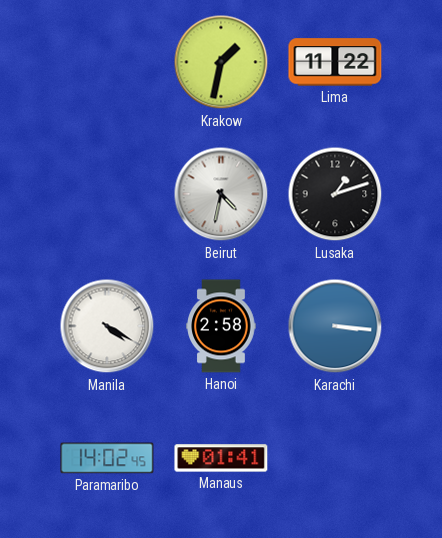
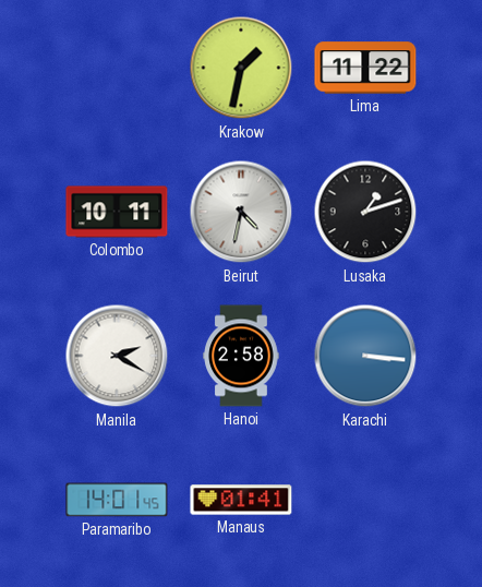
Colombo: none -> 10:11
Manila: 4:20 -> 2:20
Paramaribo: 14:02 -> 14:01
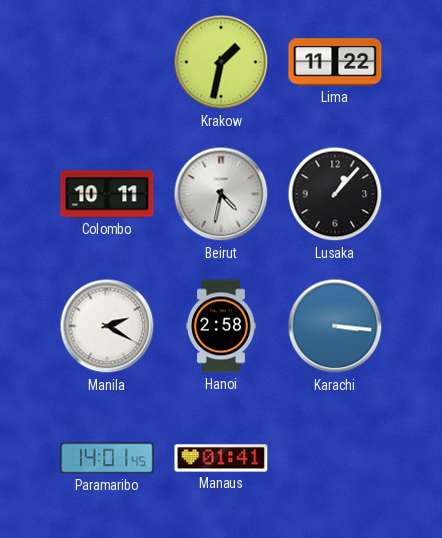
Lusaka: 1:12 -> 1:07
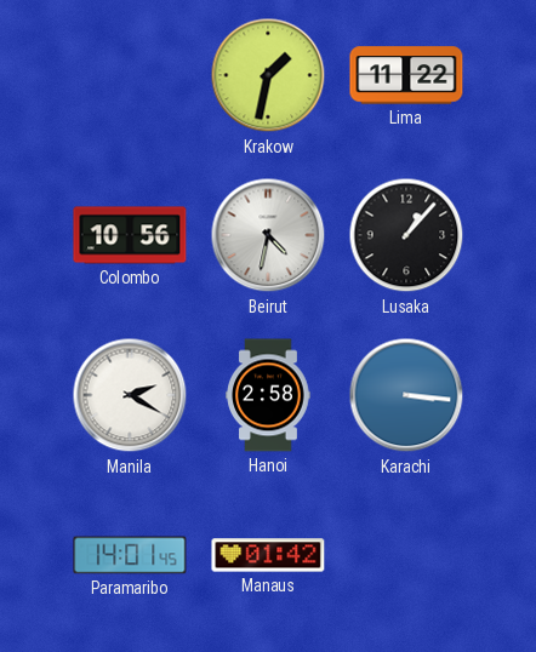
Colombo: 10:11 -> 10:56
Manaus: 01:41 -> 01:42
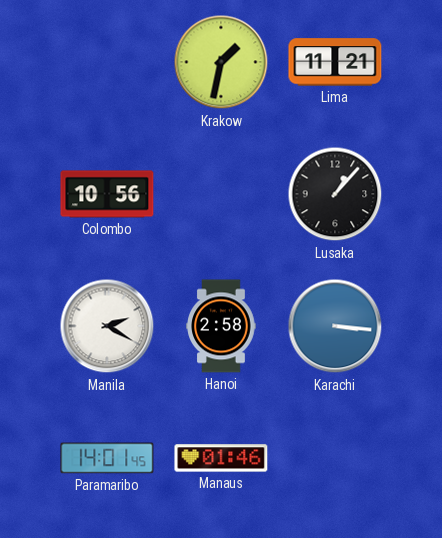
Lima: 11:22 -> 11:21
Beirut: 4:32 -> none
Manaus: 01:42 -> 01:46
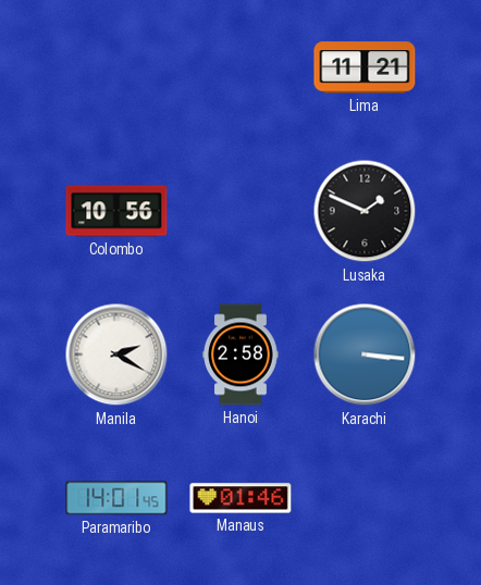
Krakow: 1:32 -> none
Lusaka: 1:07 -> 1:49
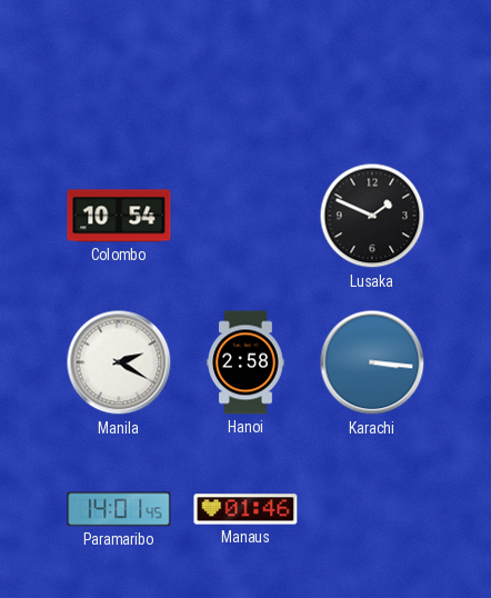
Lima: 11:21 -> none
Colombo: 10:56 -> 10:54
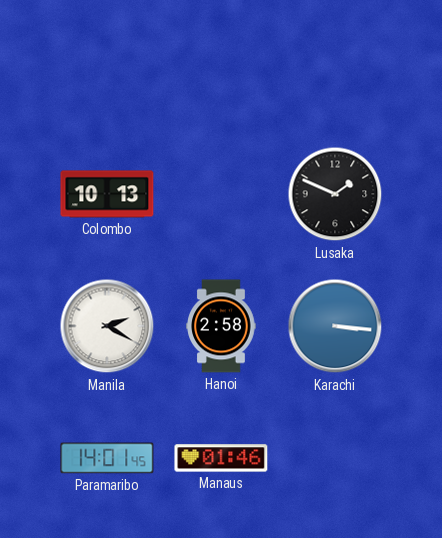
Colombo: 10:54 -> 10:13
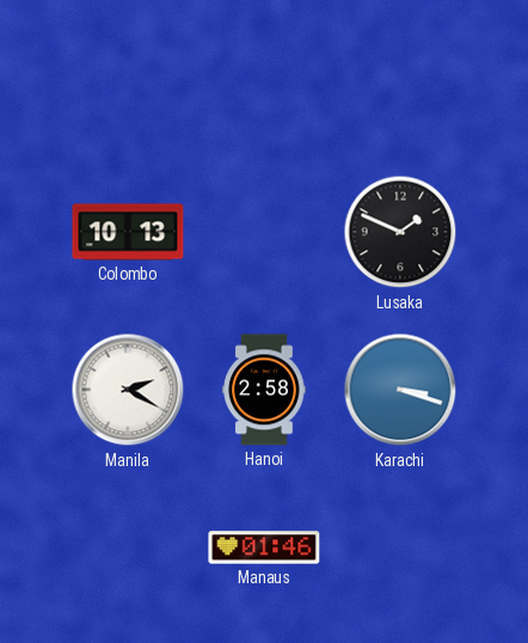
Karachi: 3:16 -> 3:18
Paramaribo: 14:01 -> none
